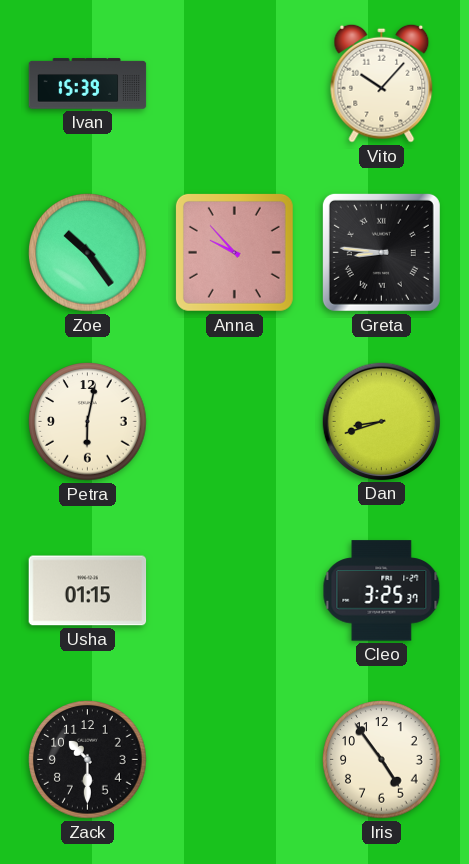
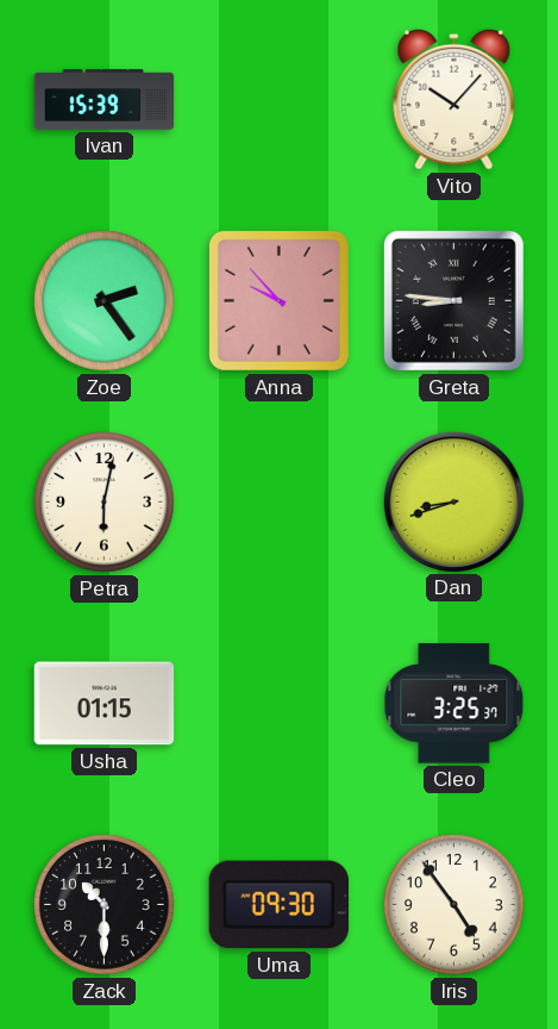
Zoe: 10:24 -> 2:24
Uma: none -> 09:30
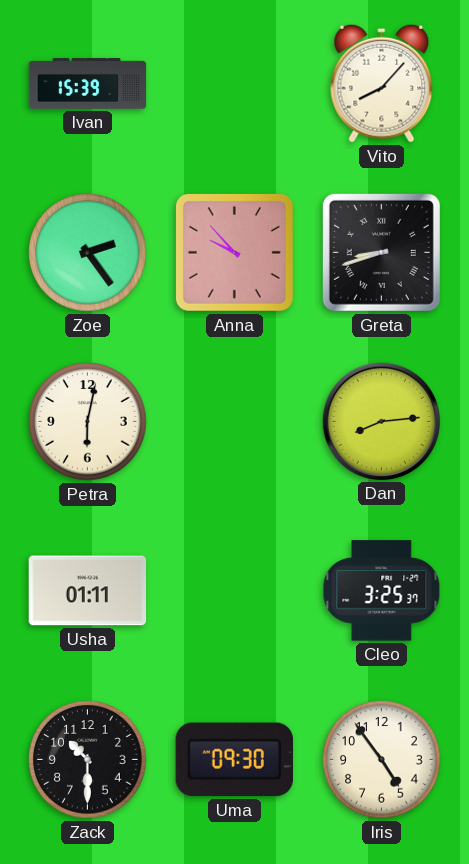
Vito: 10:07 -> 8:07
Greta: 8:46 -> 8:42
Dan: 8:42 -> 8:14
Usha: 01:15 -> 01:11
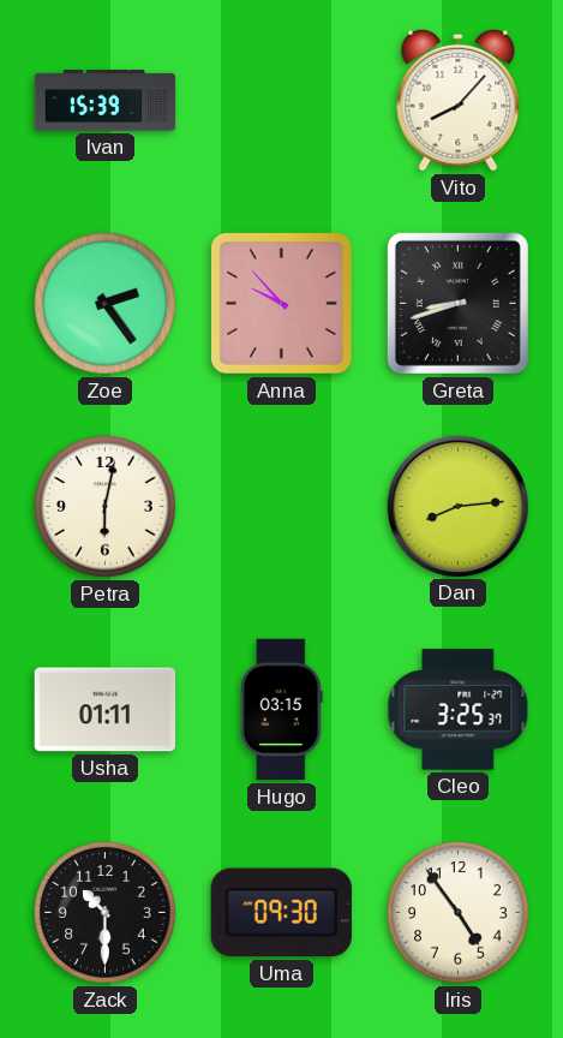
Hugo: none -> 03:15
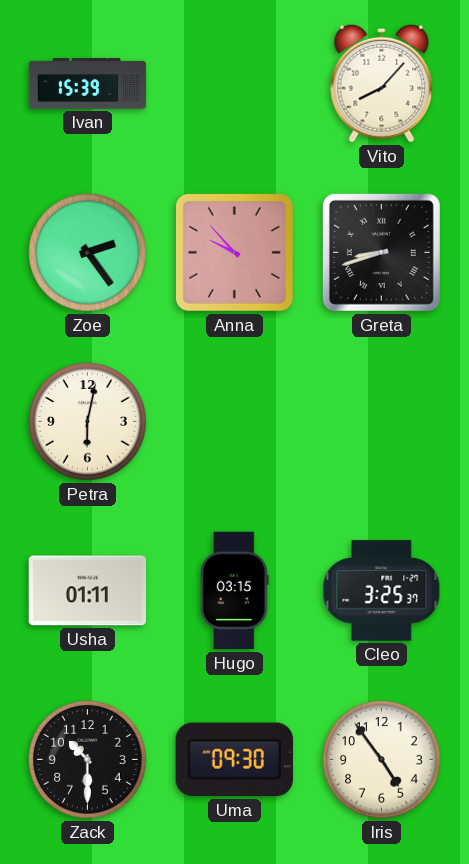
Dan: 8:14 -> none
